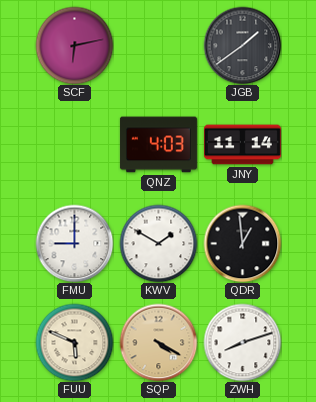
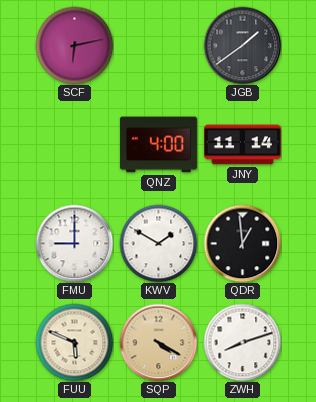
QNZ: 4:03 -> 4:00
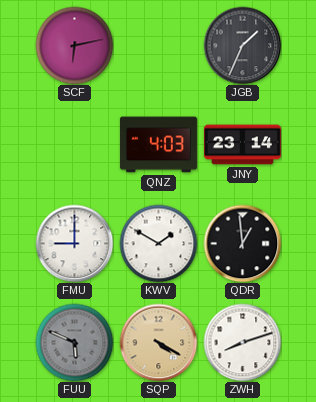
JGB: 1:39 -> 1:34
QNZ: 4:00 -> 4:03
JNY: 11:14 -> 23:14
FUU dial: cream -> grey
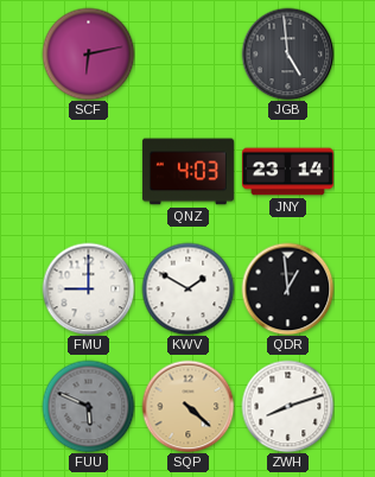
JGB: 1:34 -> 4:59
SQP: 4:20 -> 4:22
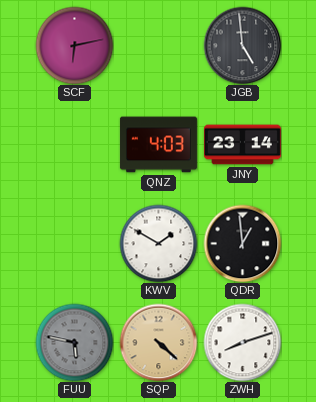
FMU: 9:00 -> none
FUU: 5:49 -> 5:47
